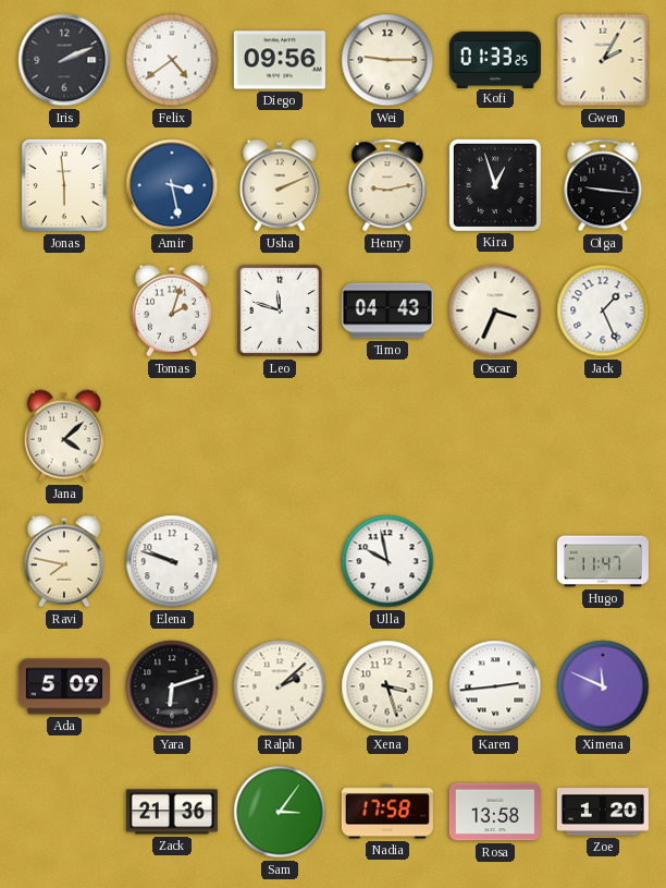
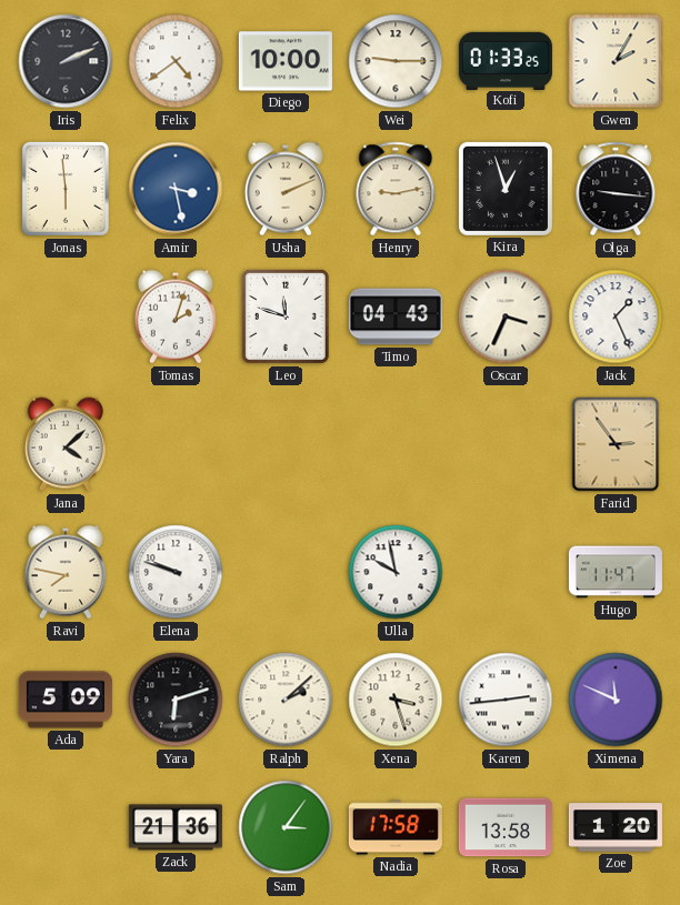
Diego: 09:56 -> 10:00
Farid: none -> 2:54
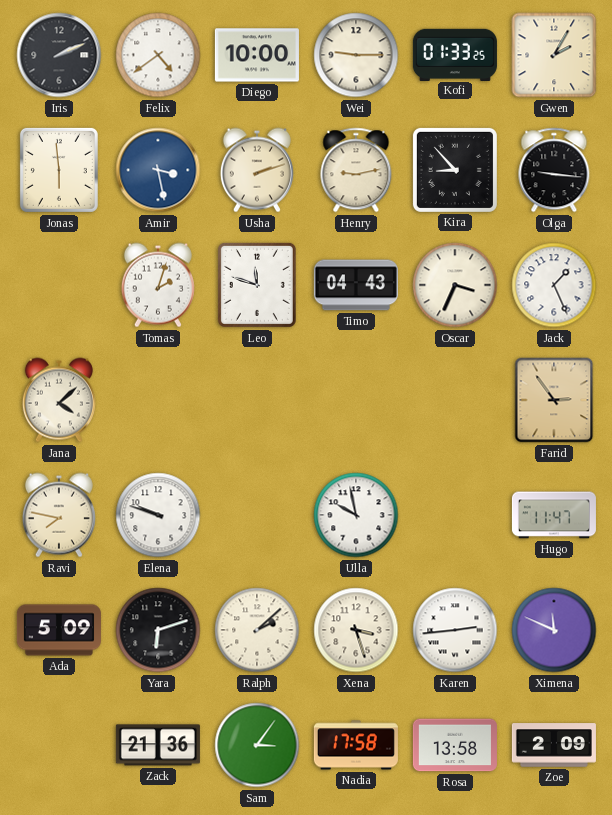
Usha: 2:11 -> 2:12
Kira: 12:57 -> 8:53
Zoe: 1:20 -> 2:09
